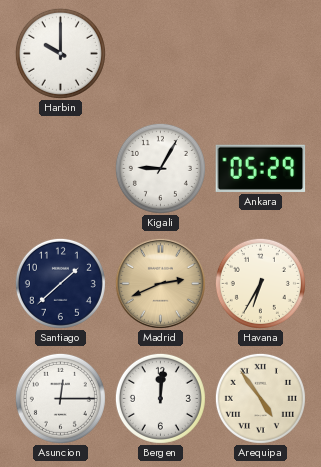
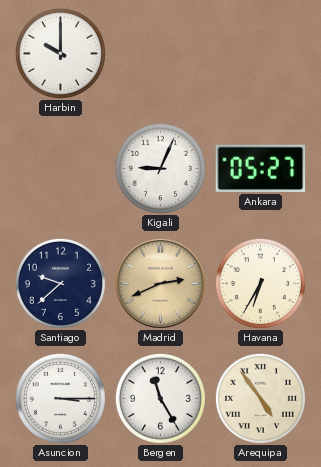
Kigali: 9:05 -> 9:04
Ankara: 05:29 -> 05:27
Santiago: 1:38 -> 9:38
Asuncion: 12:15 -> 3:15
Bergen: 12:01 -> 11:25
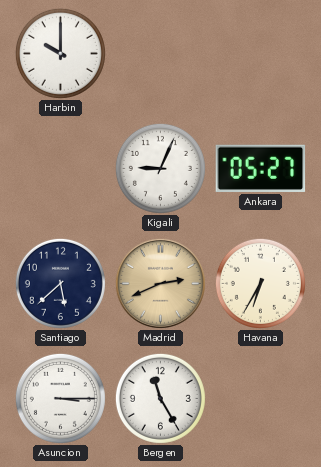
Santiago: 9:38 -> 5:38
Arequipa: 4:54 -> none
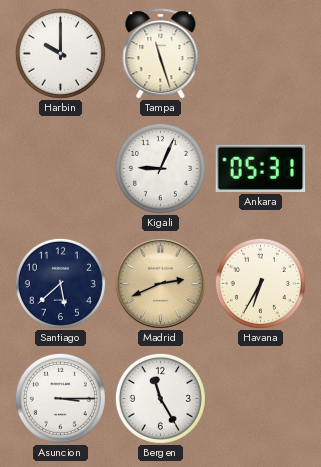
Tampa: none -> 11:27
Ankara: 05:27 -> 05:31
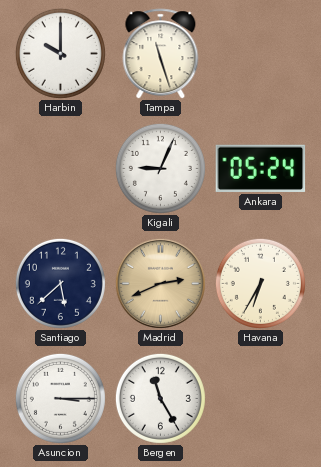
Ankara: 05:31 -> 05:24
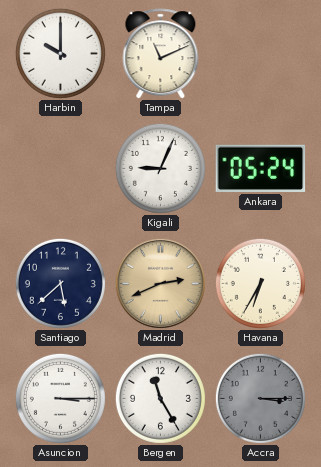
Tampa: 11:27 -> 11:11
Accra: none -> 3:15
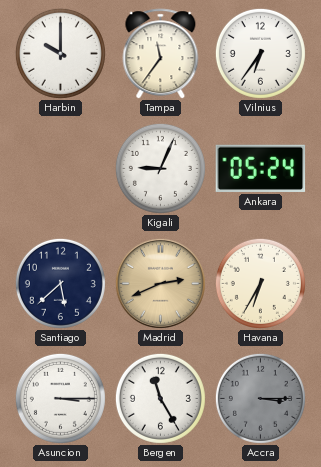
Tampa: 11:11 -> 11:36
Vilnius: none -> 6:36
